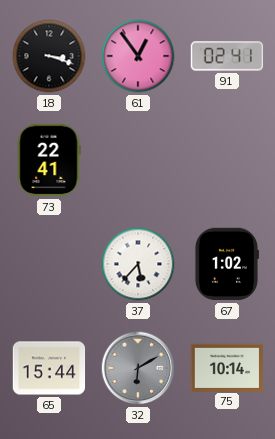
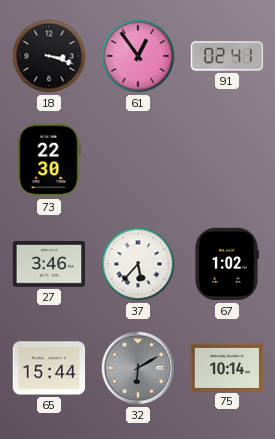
73: 22:41 -> 22:30
27: none -> 3:46
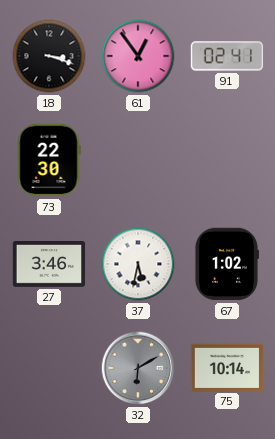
37: 5:37 -> 5:32
65: 15:44 -> none
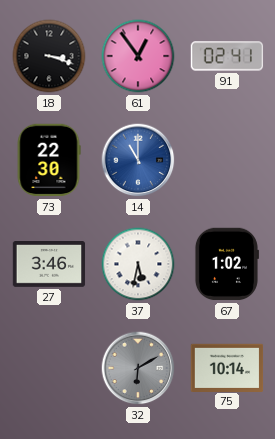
14: none -> 11:00
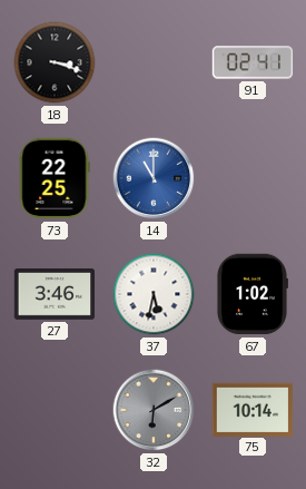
61: 12:54 -> none
73: 22:30 -> 22:25
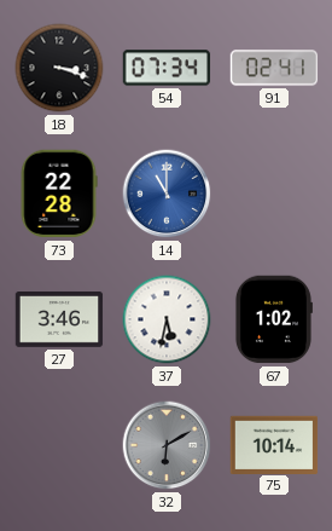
54: none -> 07:34
73: 22:25 -> 22:28
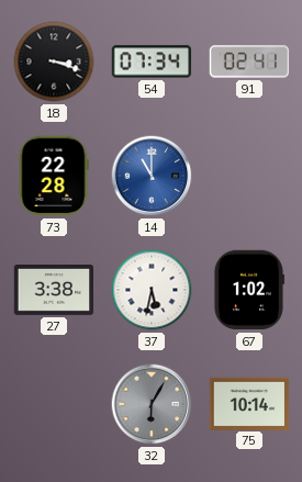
27: 3:46 -> 3:38
32: 6:10 -> 6:05
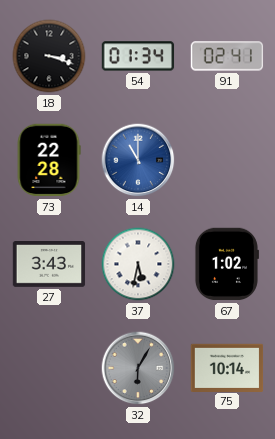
54: 07:34 -> 01:34
27: 3:38 -> 3:43
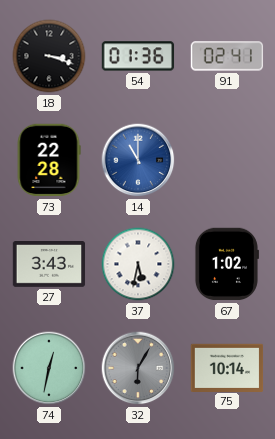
54: 01:34 -> 01:36
74: none -> 12:32
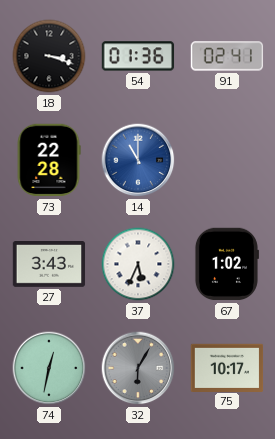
37: 5:32 -> 5:34
75: 10:14 -> 10:17
